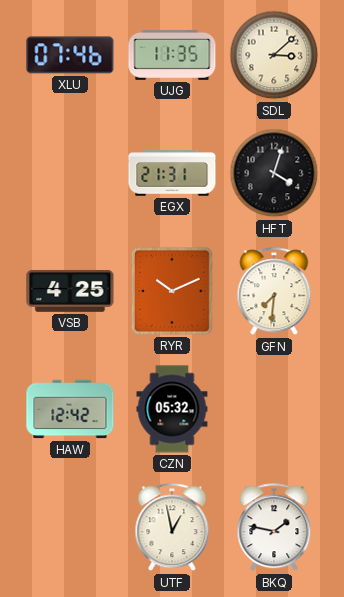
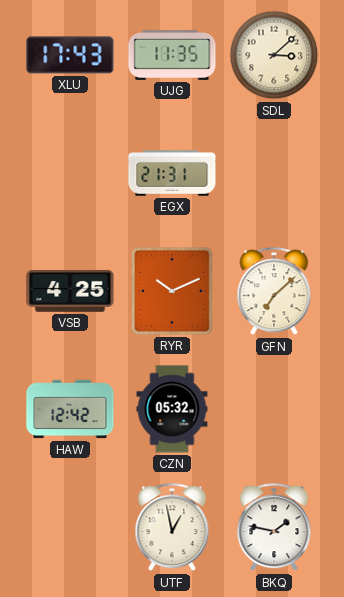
XLU: 07:46 -> 17:43
HFT: 4:03 -> none
GFN: 7:31 -> 7:08
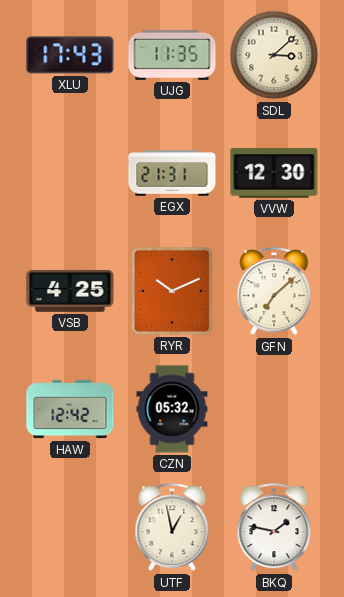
VVW: none -> 12:30
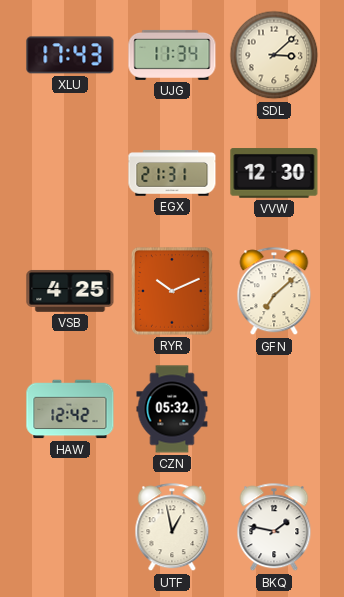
UJG: 11:35 -> 11:34
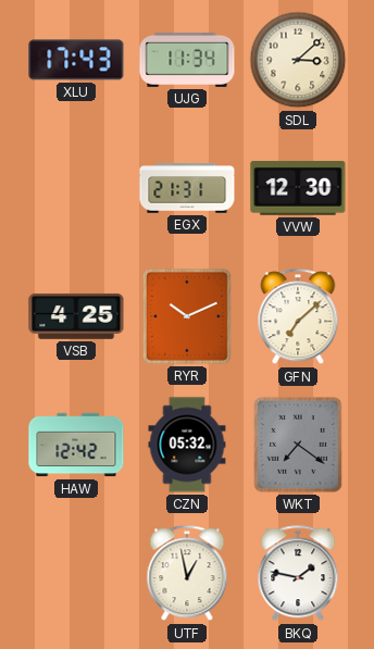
WKT: none -> 7:21
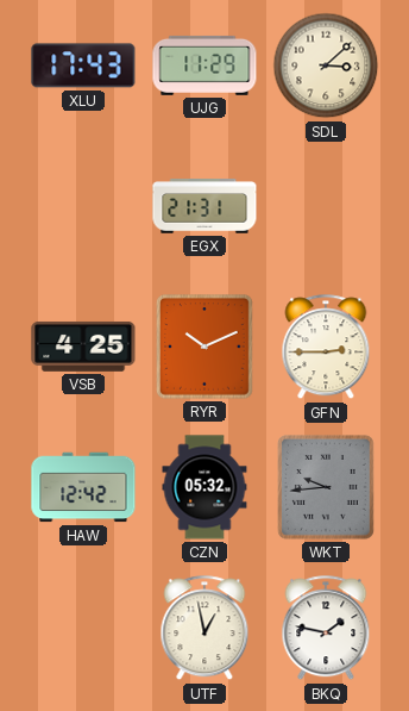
UJG: 11:34 -> 11:29
VVW: 12:30 -> none
GFN: 7:08 -> 2:45
WKT: 7:21 -> 9:44
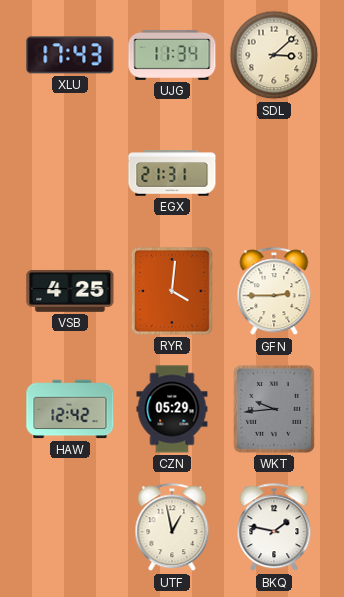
UJG: 11:29 -> 11:34
RYR: 10:11 -> 4:01
CZN: 05:32 -> 05:29
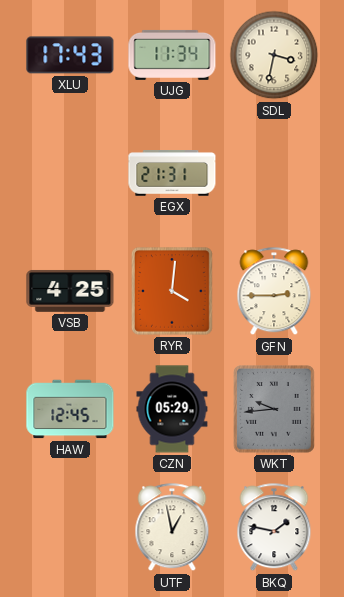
SDL: 3:08 -> 3:32
HAW: 12:42 -> 12:45
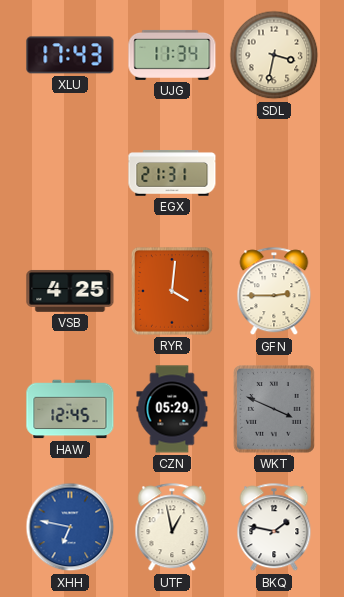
WKT: 9:44 -> 3:49
XHH: none -> 6:47
